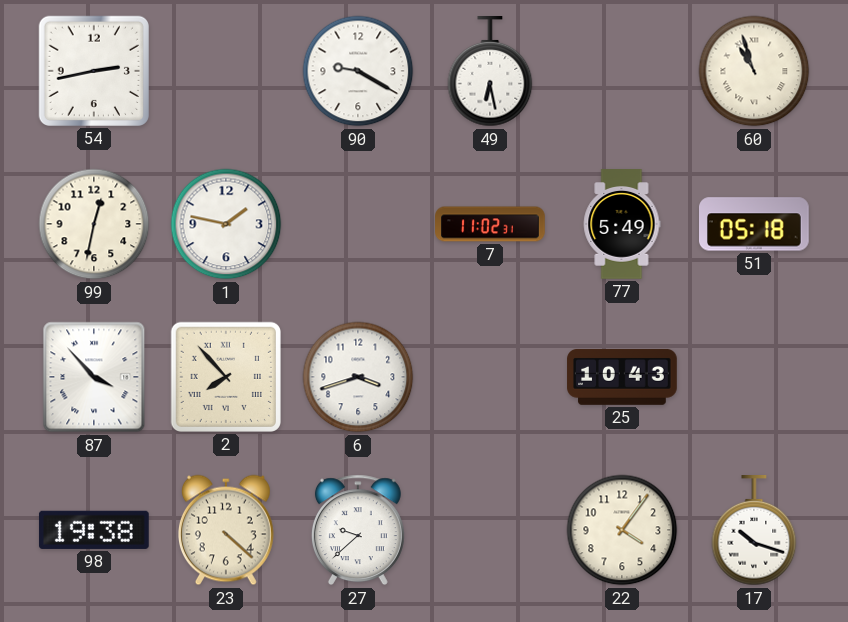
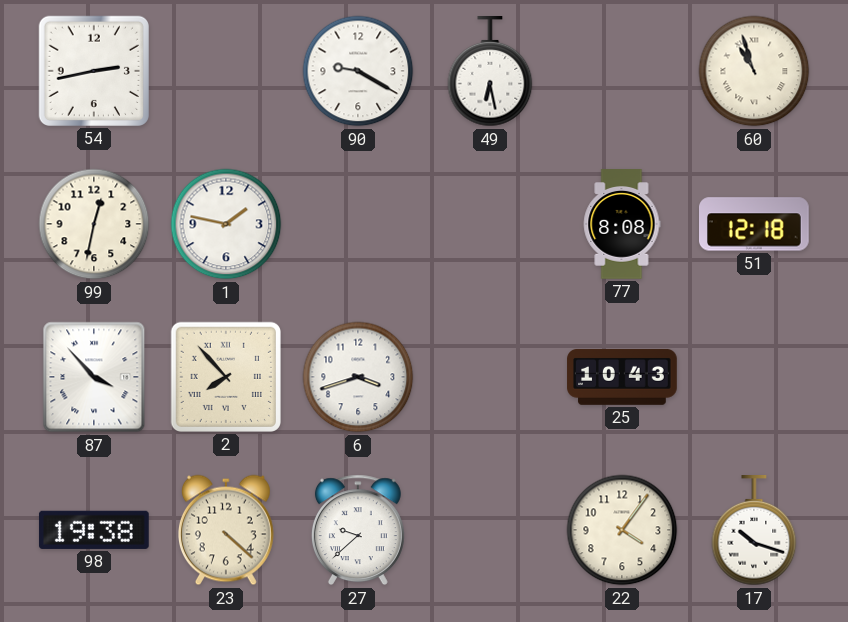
7: 11:02 -> none
77: 5:49 -> 8:08
51: 05:18 -> 12:18
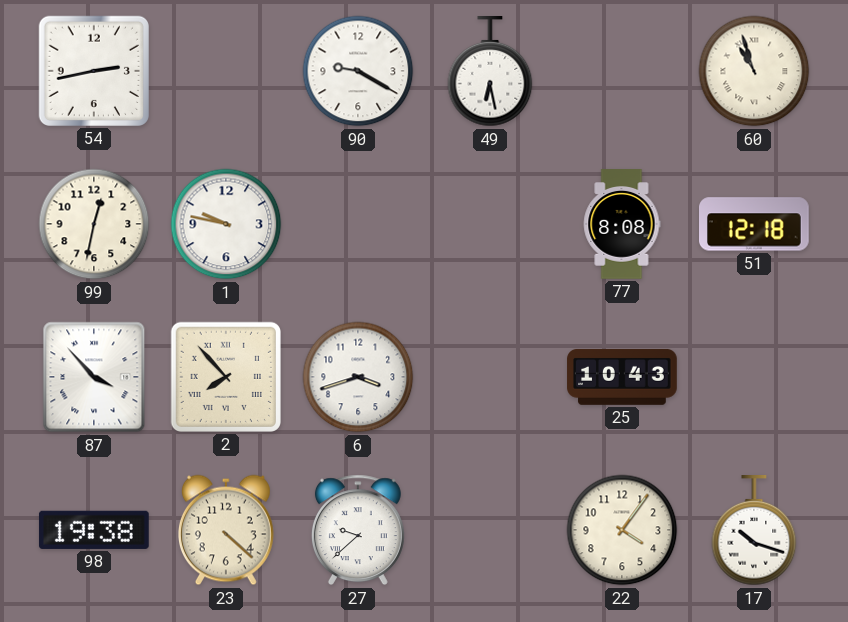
1: 1:47 -> 9:47
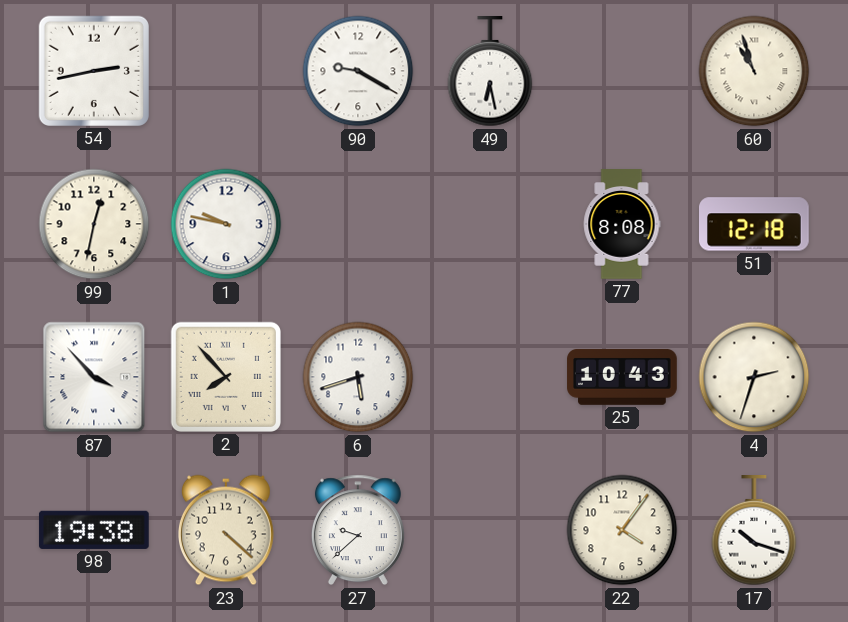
6: 3:42 -> 5:42
4: none -> 2:33
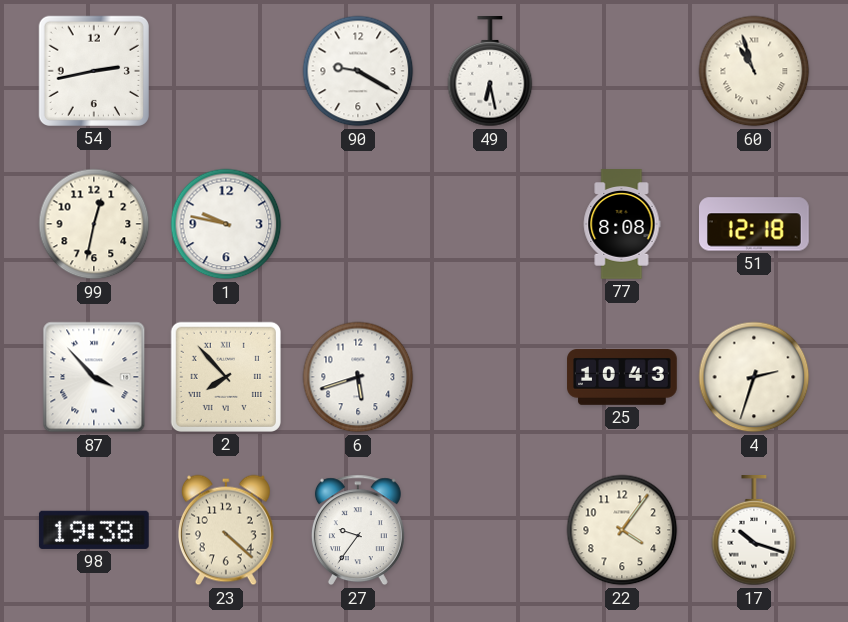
27: 9:38 -> 9:36
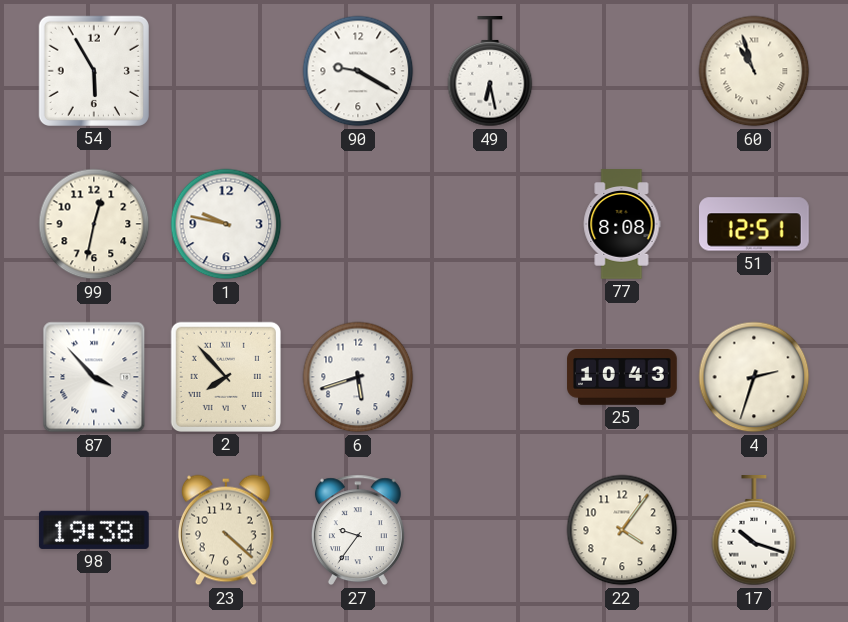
54: 2:43 -> 5:55
51: 12:18 -> 12:51
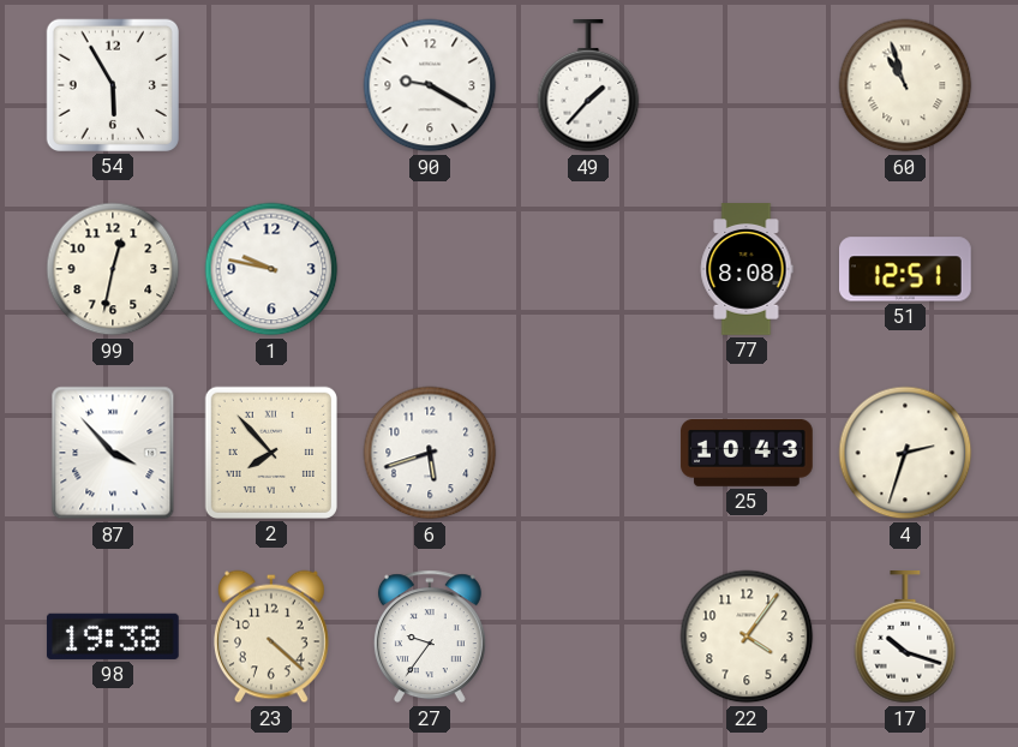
49: 6:28 -> 1:37
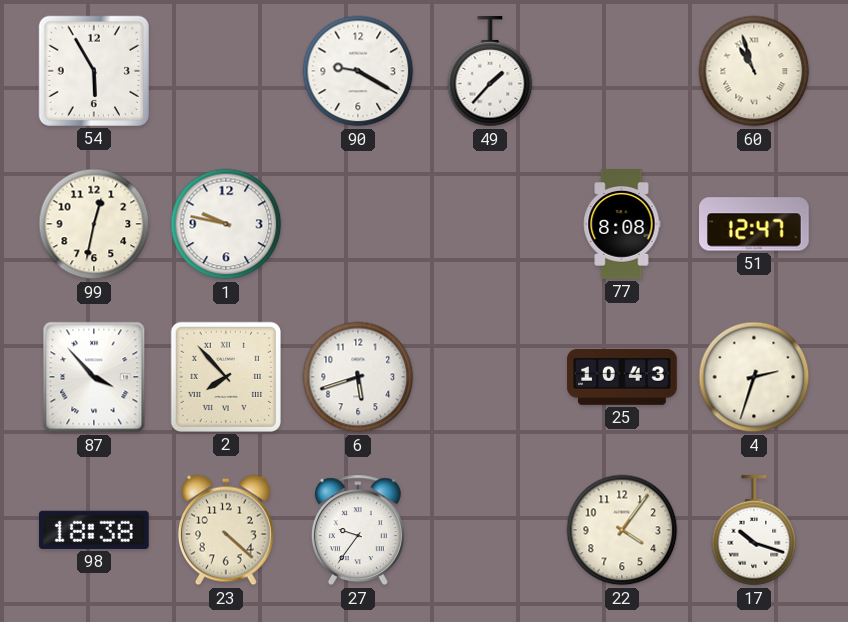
51: 12:51 -> 12:47
98: 19:38 -> 18:38
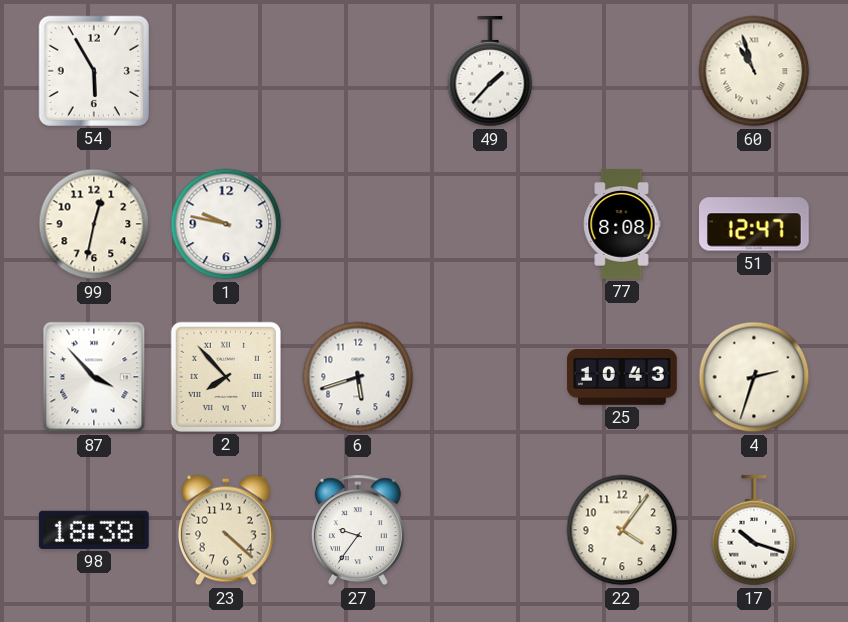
90: 9:20 -> none
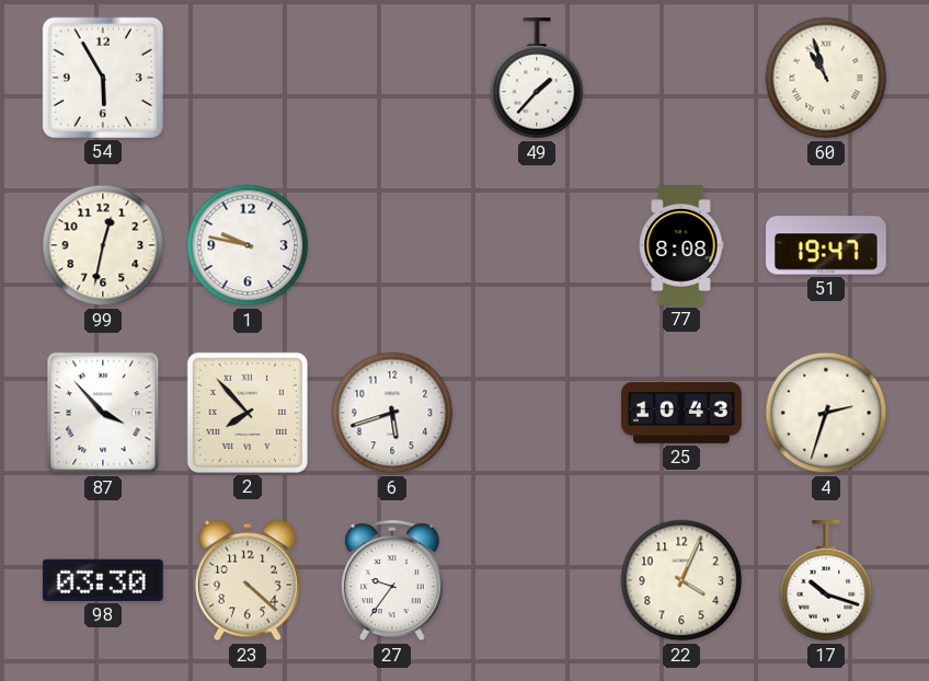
51: 12:47 -> 19:47
98: 18:38 -> 03:30
22: 4:06 -> 4:04
